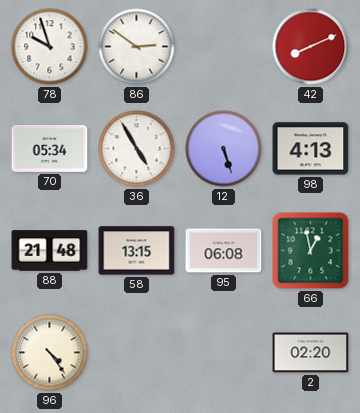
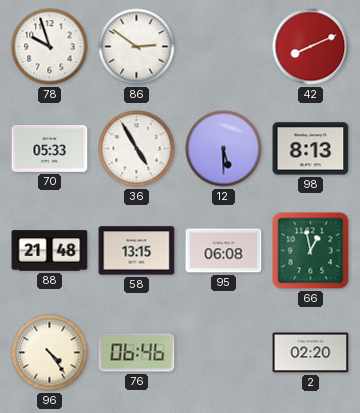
70: 05:34 -> 05:33
12: 5:27 -> 5:30
98: 4:13 -> 8:13
76: none -> 06:46
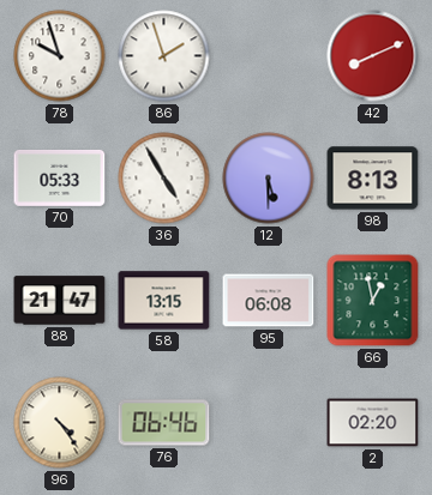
86: 2:51 -> 1:57
88: 21:48 -> 21:47
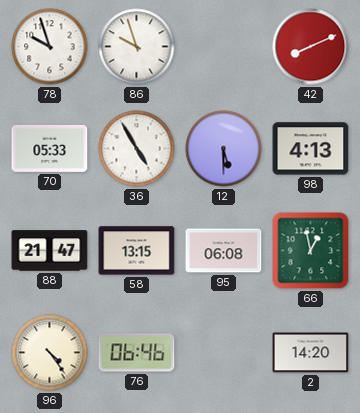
86: 1:57 -> 9:57
98: 8:13 -> 4:13
2: 02:20 -> 14:20
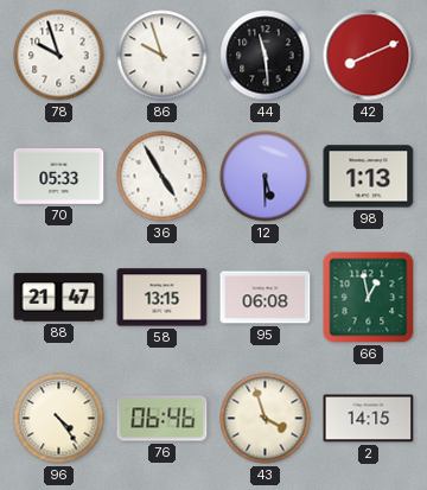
44: none -> 11:29
98: 4:13 -> 1:13
43: none -> 3:57
2: 14:20 -> 14:15
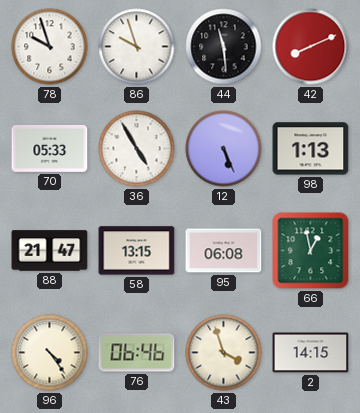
12: 5:30 -> 5:26
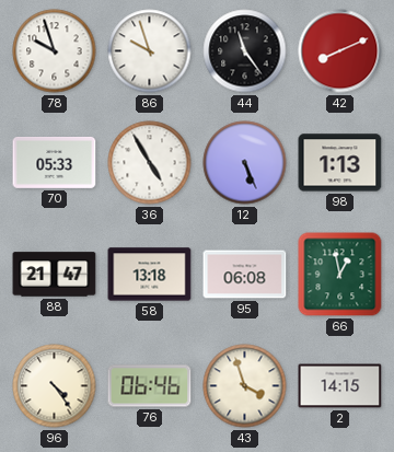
44: 11:29 -> 11:24
58: 13:15 -> 13:18
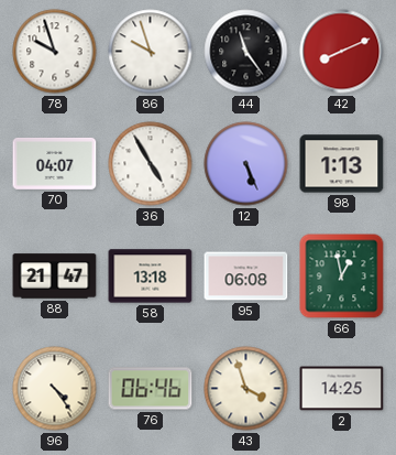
70: 05:33 -> 04:07
2: 14:15 -> 14:25
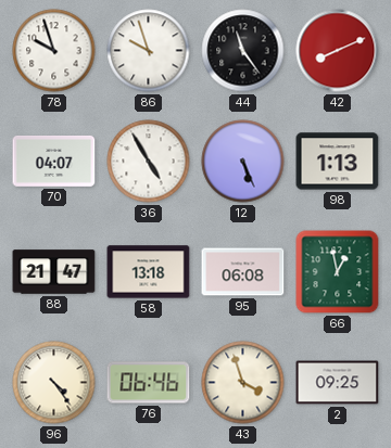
2: 14:25 -> 09:25
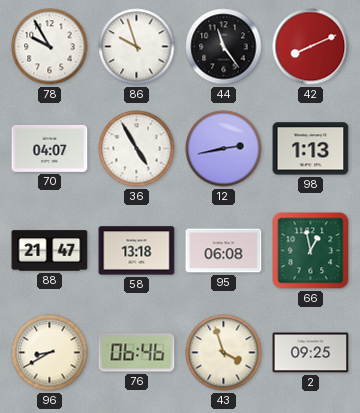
78: 9:57 -> 9:55
12: 5:26 -> 2:43
96: 4:24 -> 8:40
